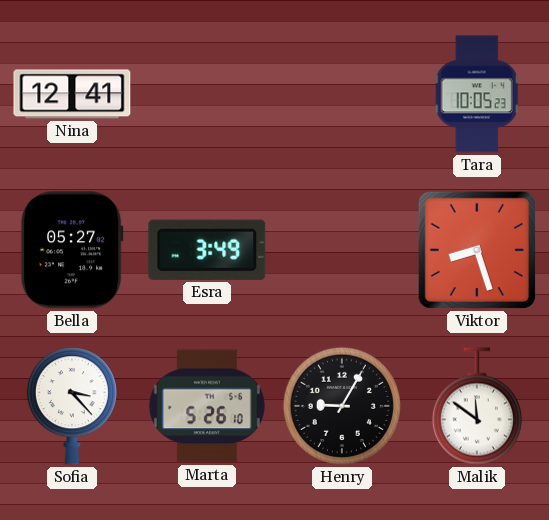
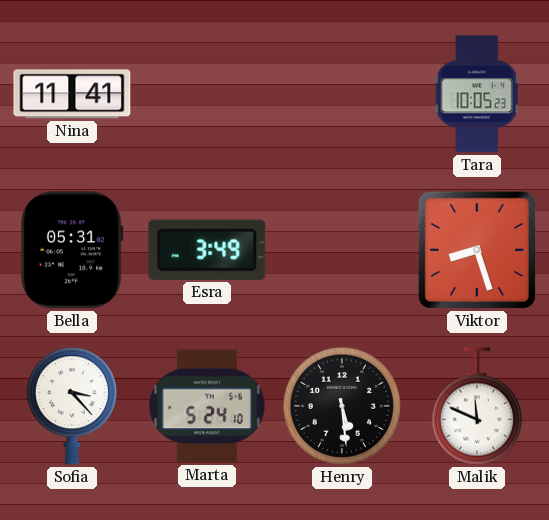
Nina: 12:41 -> 11:41
Bella: 05:27 -> 05:31
Marta: 5:26 -> 5:24
Henry: 9:05 -> 5:29
Malik: 11:51 -> 11:49
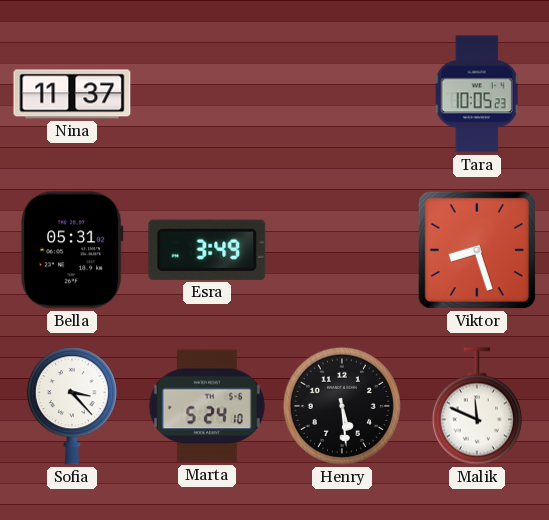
Nina: 11:41 -> 11:37
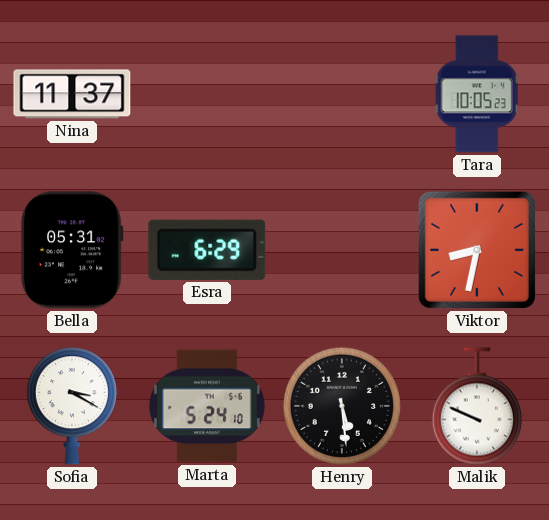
Esra: 3:49 -> 6:29
Viktor: 8:27 -> 8:32
Sofia: 3:23 -> 3:20
Malik: 11:49 -> 9:49
